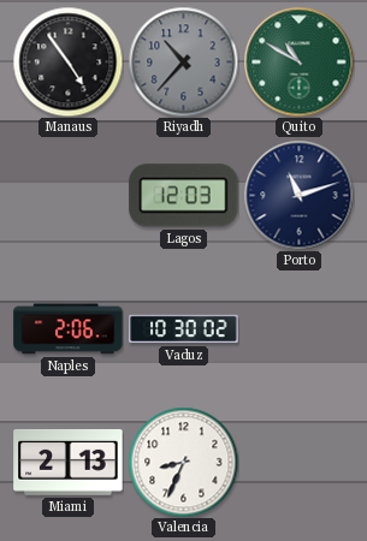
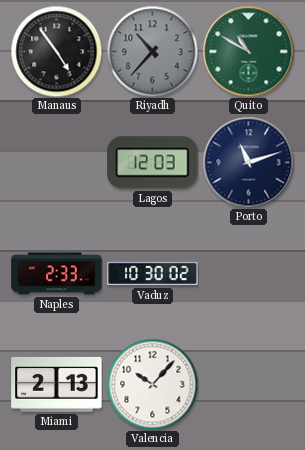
Naples: 2:06 -> 2:33
Valencia: 8:34 -> 10:07
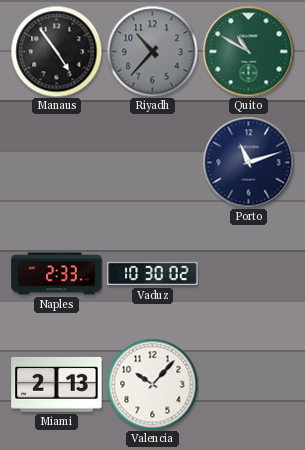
Lagos: 12:03 -> none
